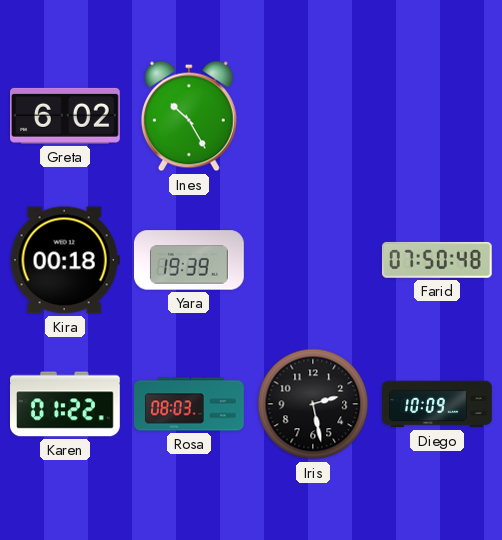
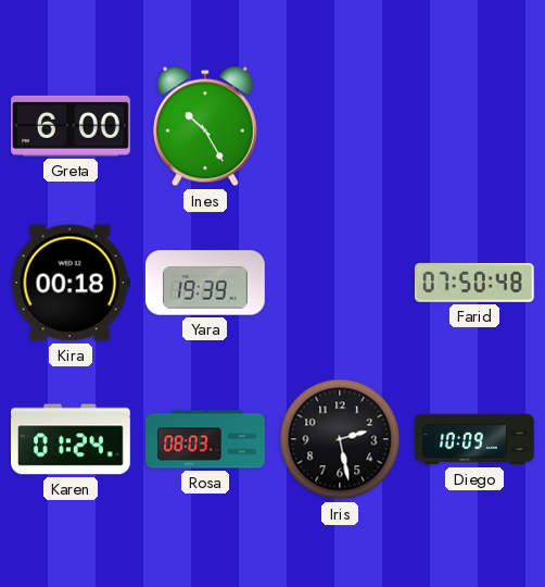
Greta: 6:02 -> 6:00
Karen: 01:22 -> 01:24
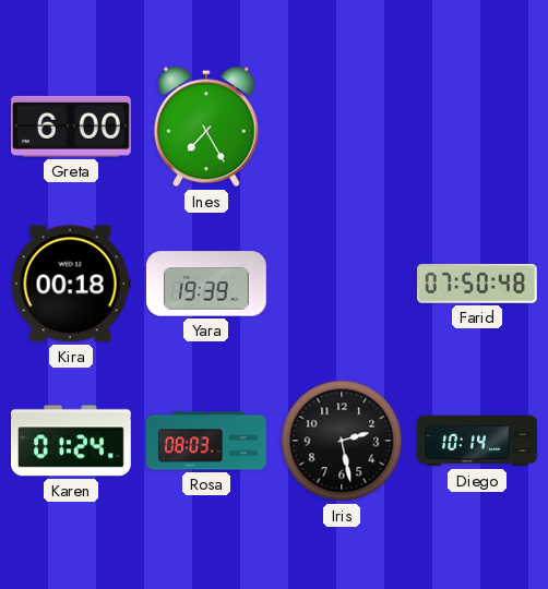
Ines: 10:25 -> 7:25
Diego: 10:09 -> 10:14
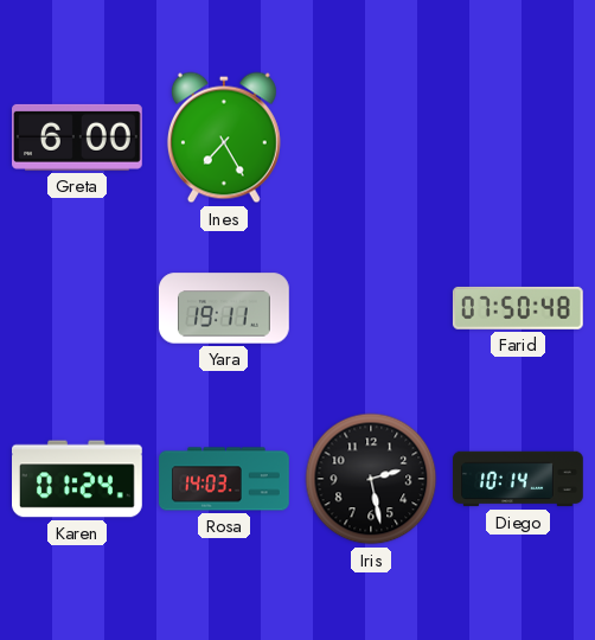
Kira: 00:18 -> none
Yara: 19:39 -> 19:11
Rosa: 08:03 -> 14:03
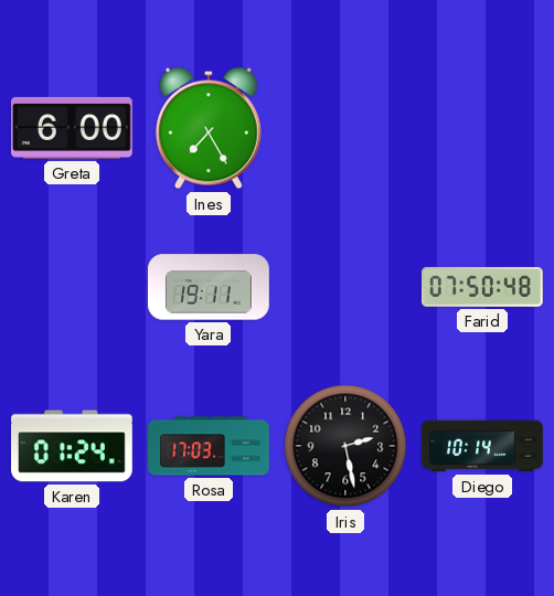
Rosa: 14:03 -> 17:03
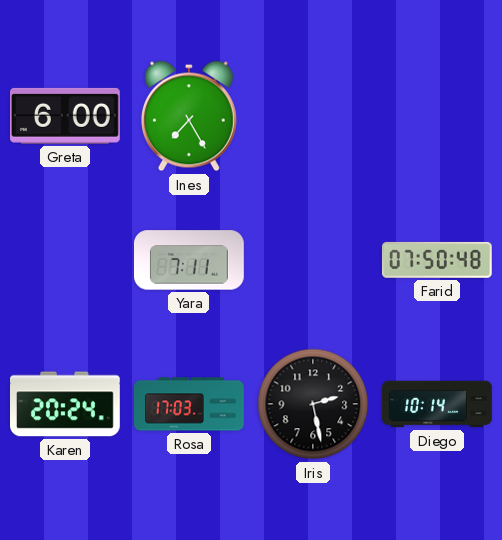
Yara: 19:11 -> 7:11
Karen: 01:24 -> 20:24
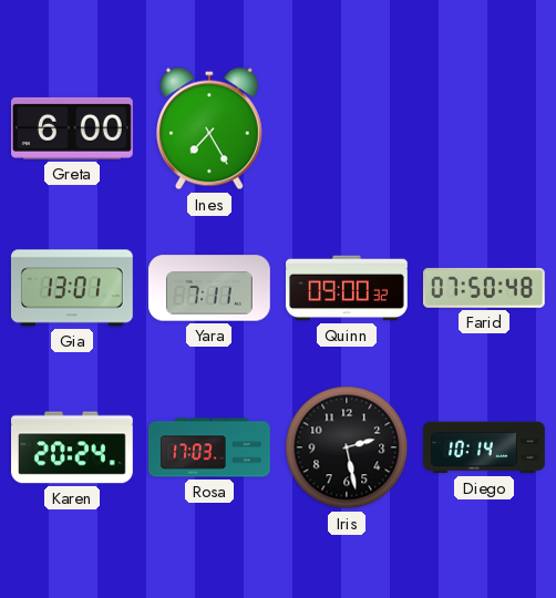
Gia: none -> 13:01
Quinn: none -> 09:00
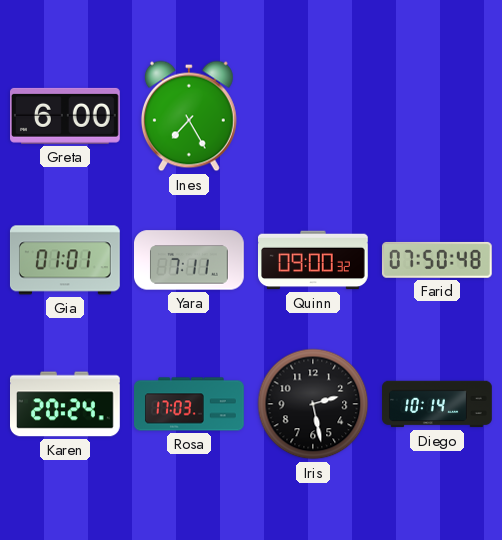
Gia: 13:01 -> 01:01
